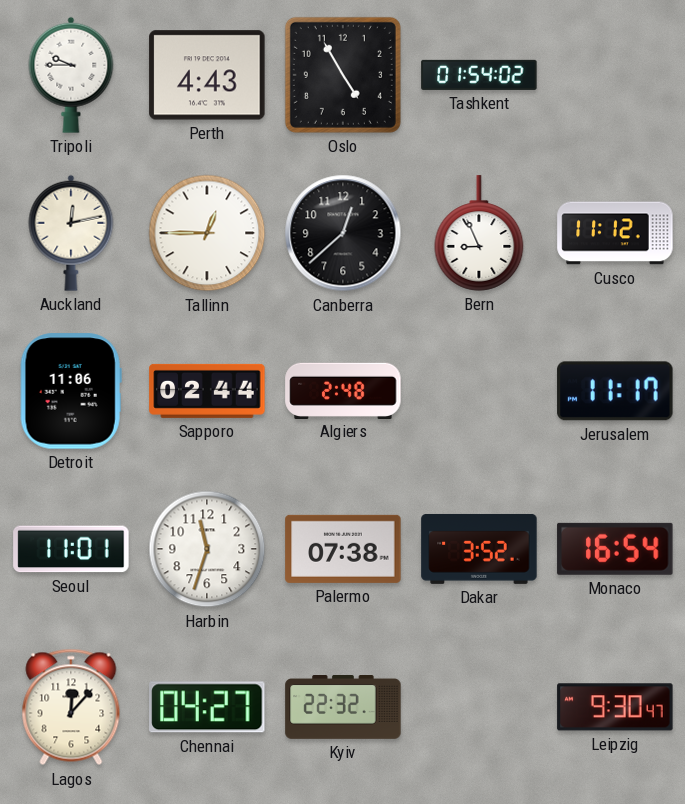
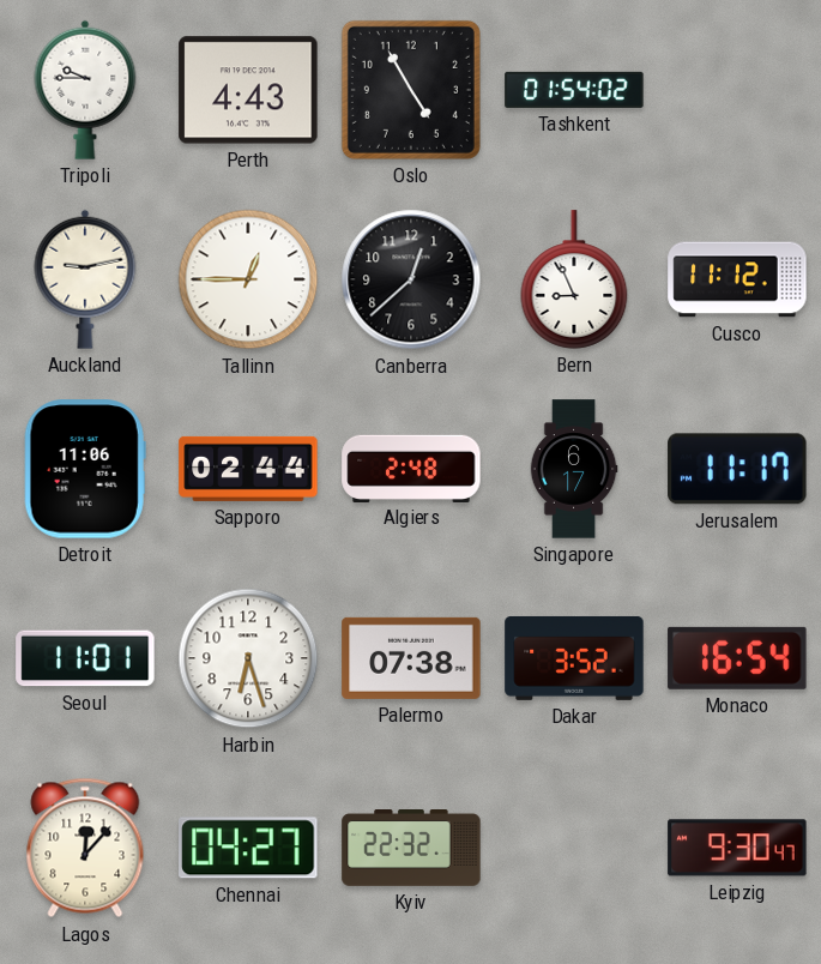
Auckland: 12:13 -> 9:13
Singapore: none -> 6:17
Harbin: 11:33 -> 6:27
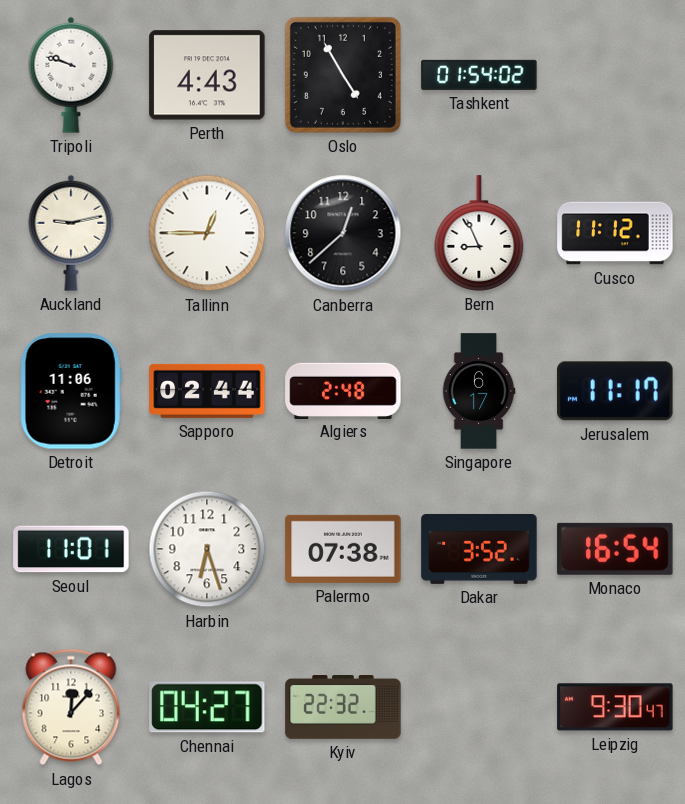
Tripoli: 9:45 -> 9:48
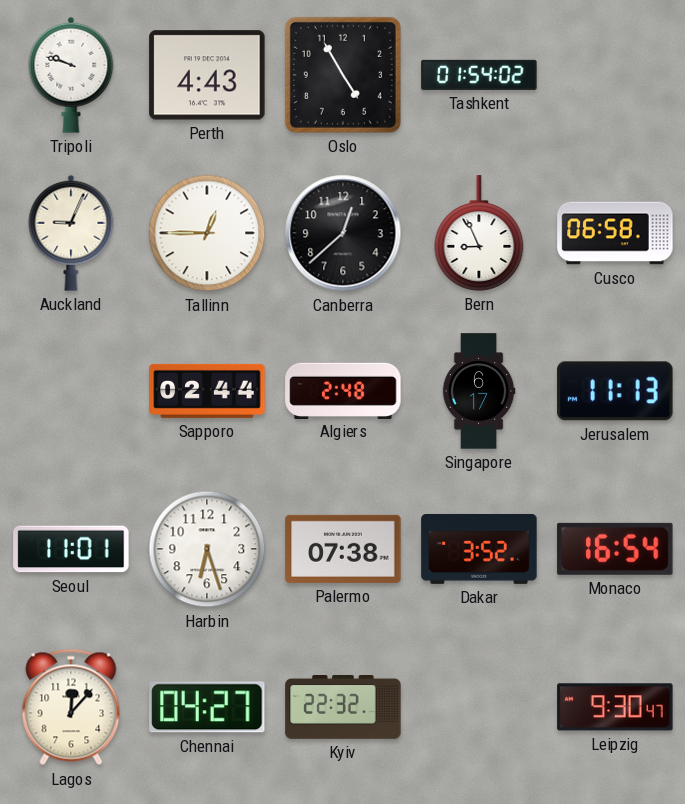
Auckland: 9:13 -> 9:04
Cusco: 11:12 -> 06:58
Detroit: 11:06 -> none
Jerusalem: 11:17 -> 11:13
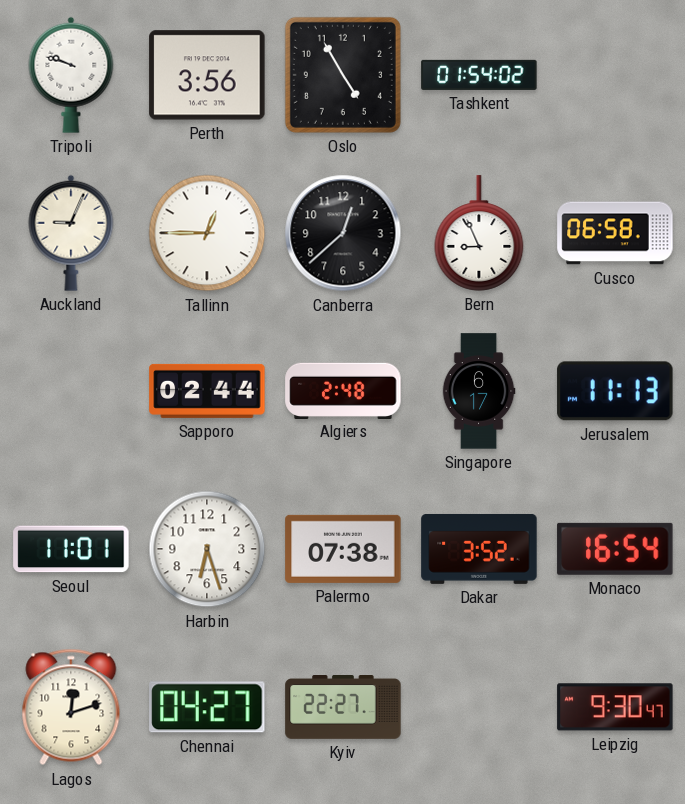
Perth: 4:43 -> 3:56
Lagos: 12:07 -> 12:12
Kyiv: 22:32 -> 22:27
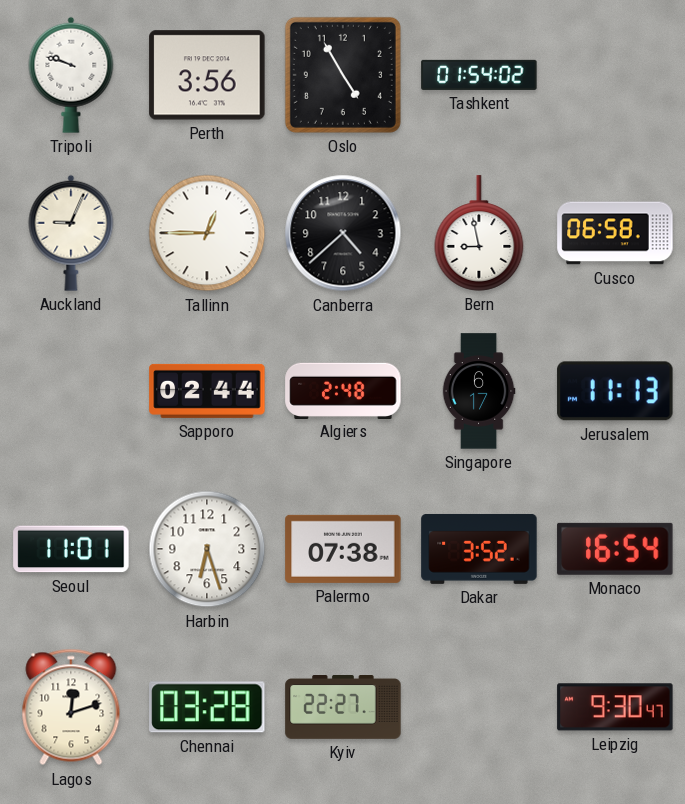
Canberra: 12:38 -> 4:38
Bern: 8:56 -> 8:58
Chennai: 04:27 -> 03:28
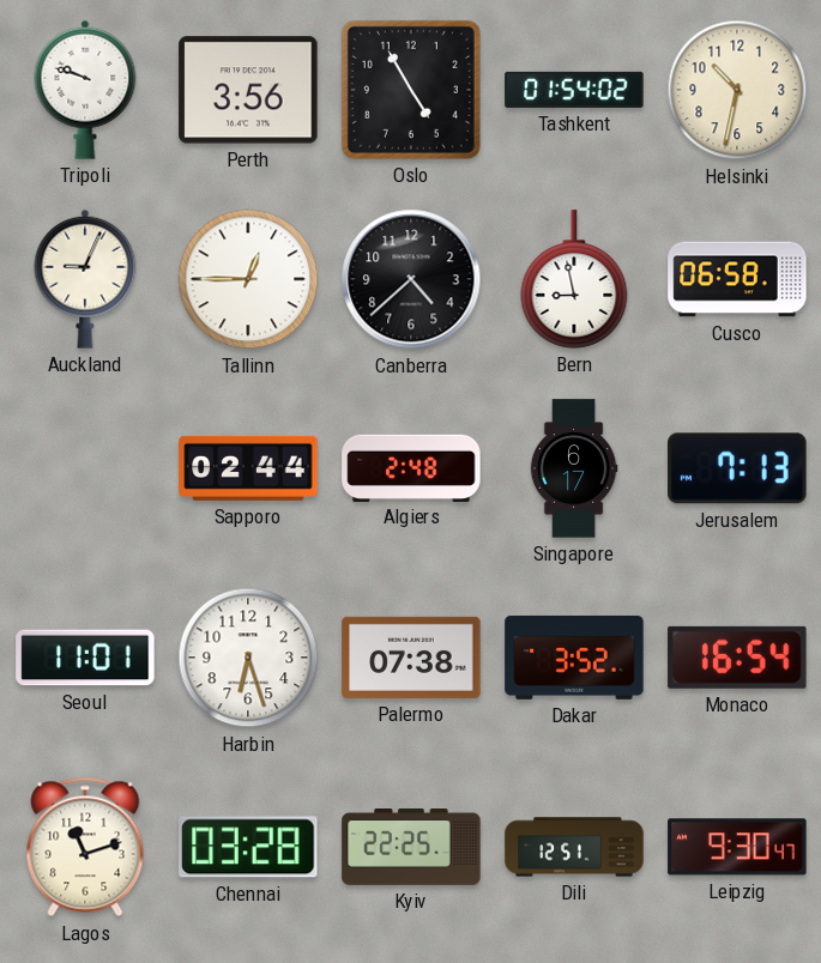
Helsinki: none -> 10:32
Jerusalem: 11:13 -> 7:13
Lagos: 12:12 -> 11:12
Kyiv: 22:27 -> 22:25
Dili: none -> 12:51
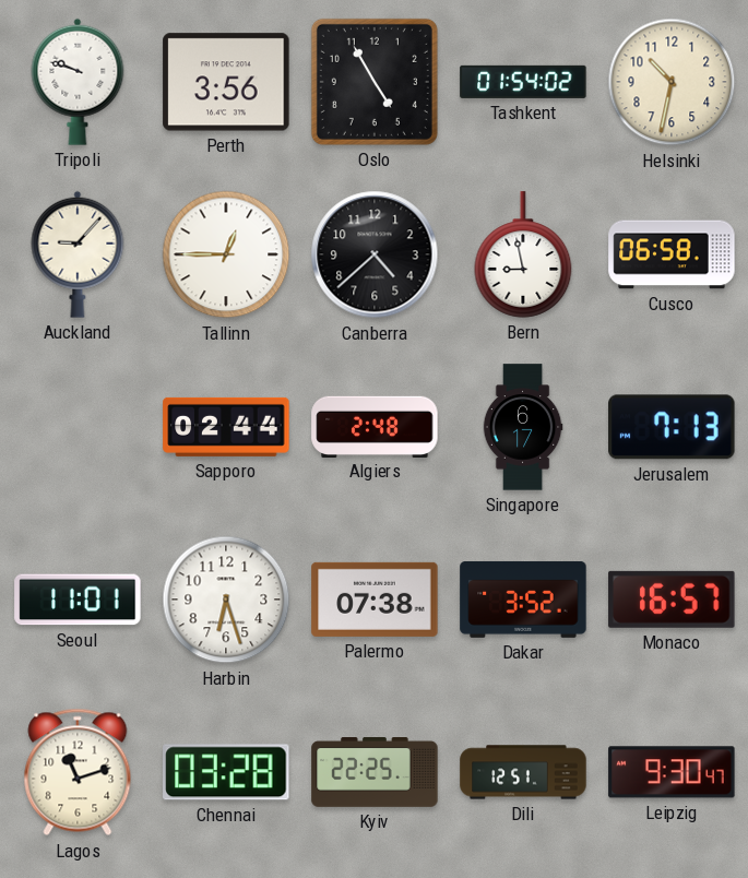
Auckland: 9:04 -> 9:07
Monaco: 16:54 -> 16:57
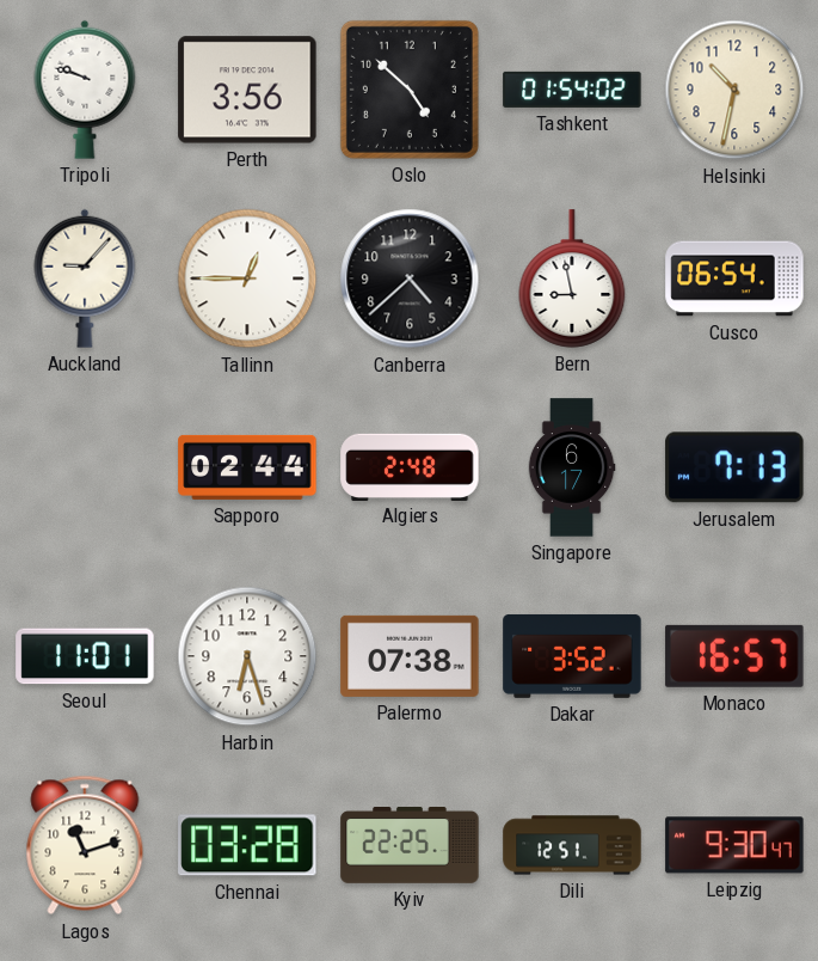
Oslo: 4:55 -> 4:52
Cusco: 06:58 -> 06:54
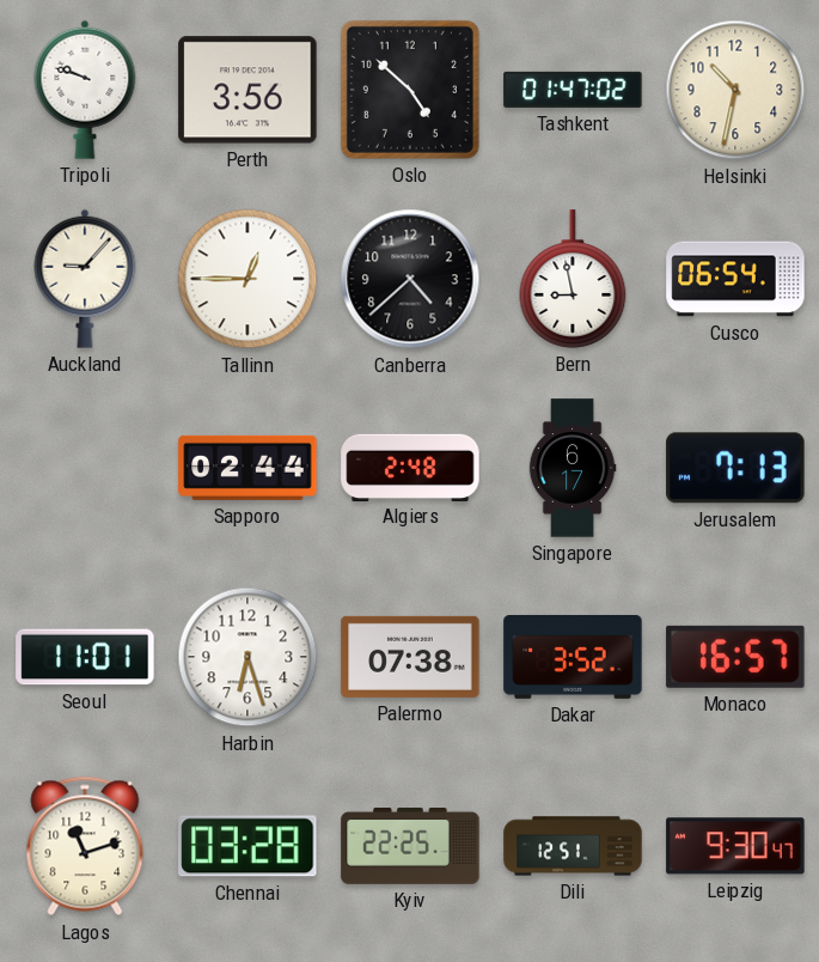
Tashkent: 01:54 -> 01:47
